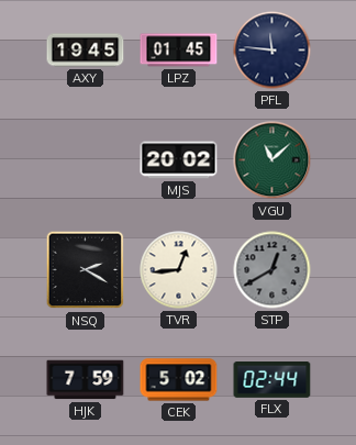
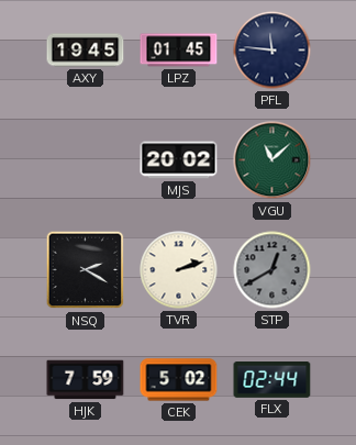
TVR: 12:44 -> 2:12
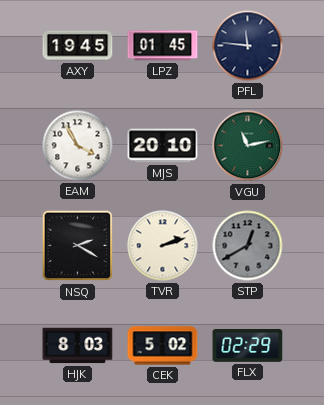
EAM: none -> 3:55
MJS: 20:02 -> 20:10
VGU: 11:08 -> 11:13
HJK: 7:59 -> 8:03
FLX: 02:44 -> 02:29
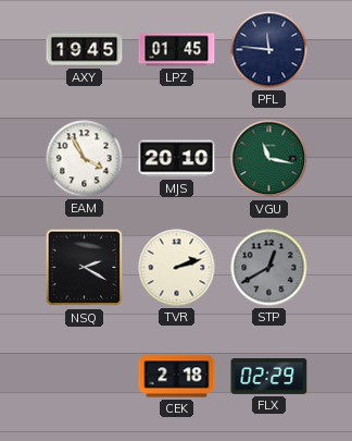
VGU: 11:13 -> 11:17
HJK: 8:03 -> none
CEK: 5:02 -> 2:18
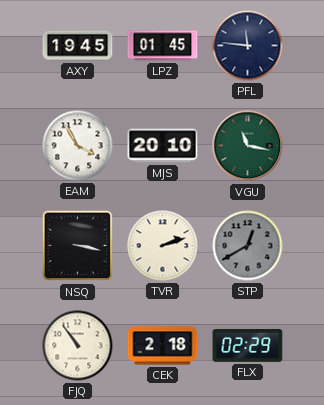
NSQ: 2:20 -> 3:17
FJQ: none -> 10:54
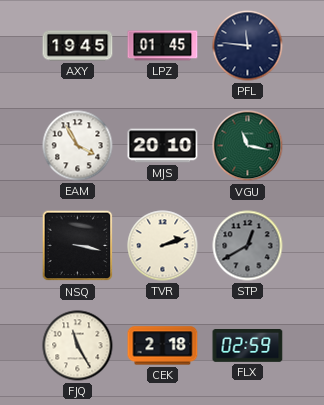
FJQ: 10:54 -> 11:25
FLX: 02:29 -> 02:59
